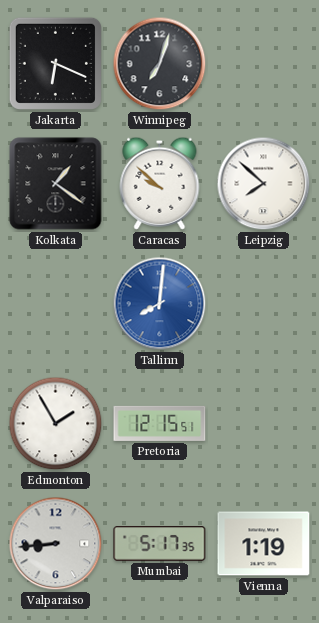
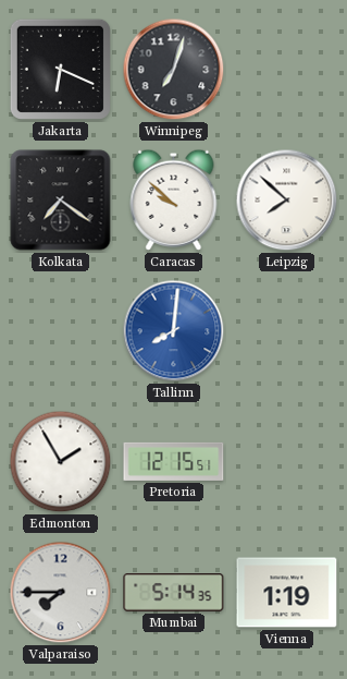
Kolkata: 1:21 -> 7:21
Valparaiso: 8:44 -> 7:45
Mumbai: 5:17 -> 5:14
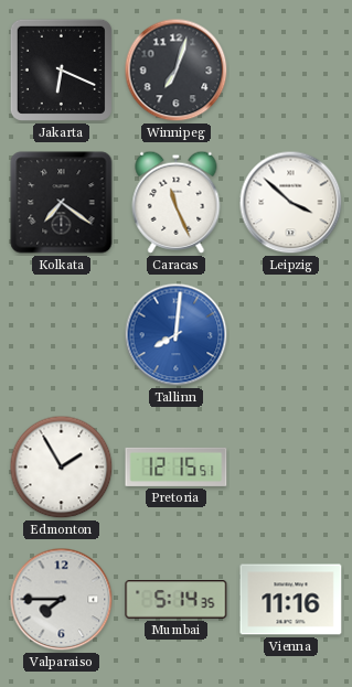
Caracas: 9:52 -> 11:26
Leipzig: 7:52 -> 3:52
Vienna: 1:19 -> 11:16
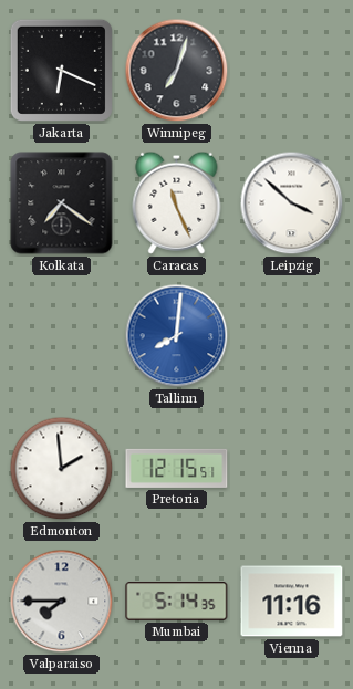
Edmonton: 1:55 -> 1:59
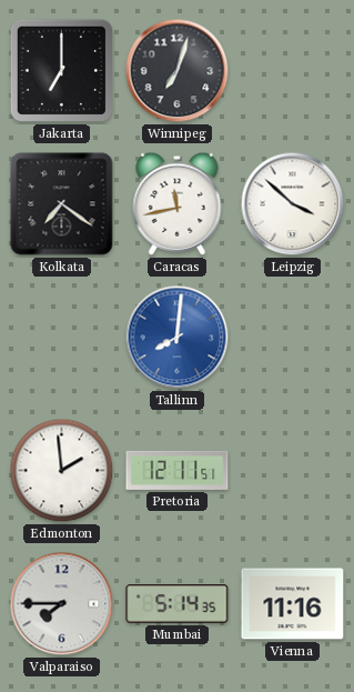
Jakarta: 6:19 -> 7:00
Caracas: 11:26 -> 11:43
Pretoria: 12:15 -> 12:11
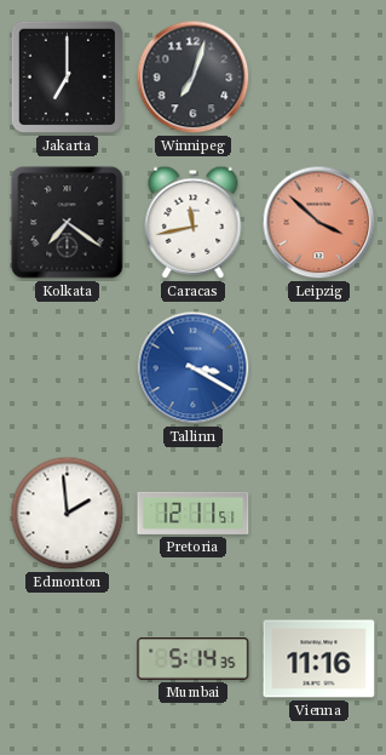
Leipzig dial: white -> salmon
Tallinn: 8:01 -> 3:20
Valparaiso: 7:45 -> none
